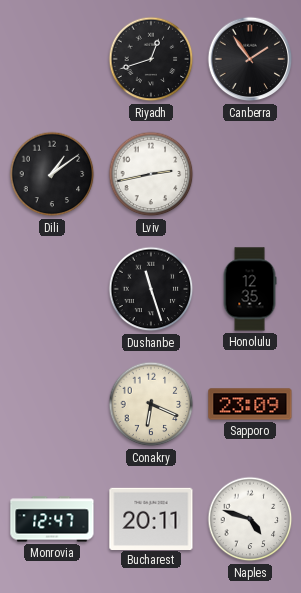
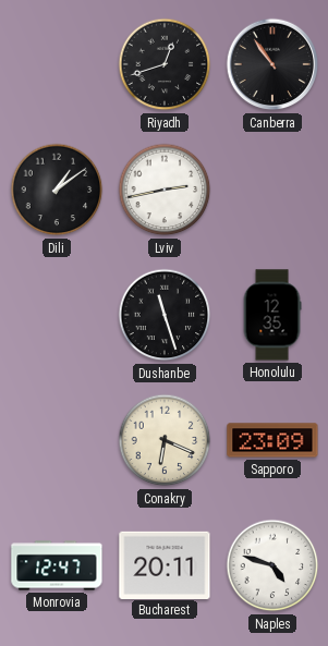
Canberra: 1:54 -> 10:54
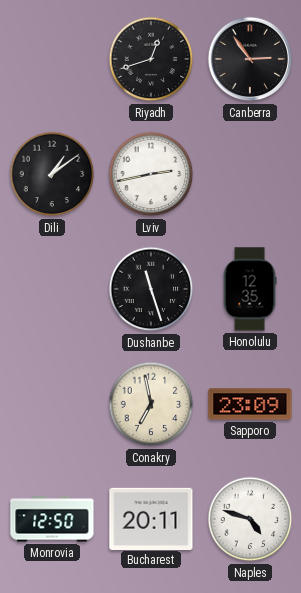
Canberra: 10:54 -> 2:54
Conakry: 6:19 -> 6:58
Monrovia: 12:47 -> 12:50
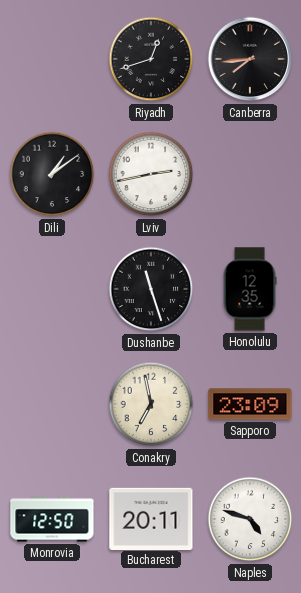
Canberra: 2:54 -> 7:44
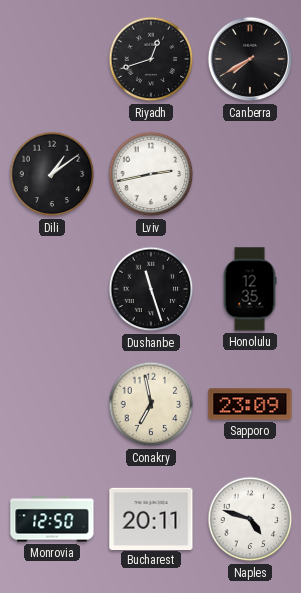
Canberra: 7:44 -> 7:40
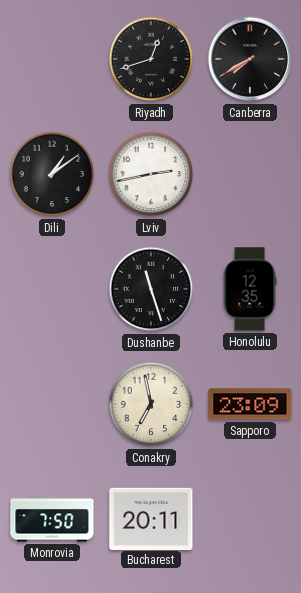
Monrovia: 12:50 -> 7:50
Naples: 4:48 -> none
